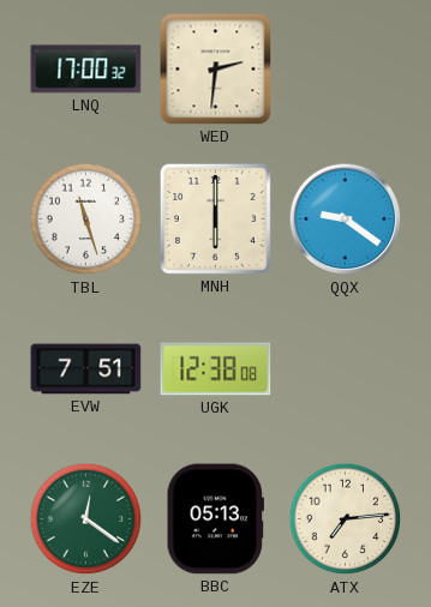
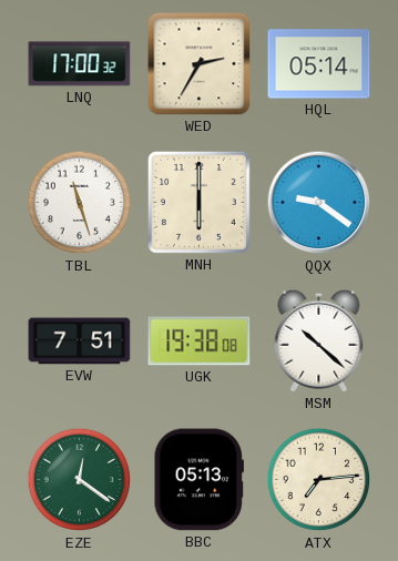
WED: 2:31 -> 2:35
HQL: none -> 05:14
UGK: 12:38 -> 19:38
MSM: none -> 10:22
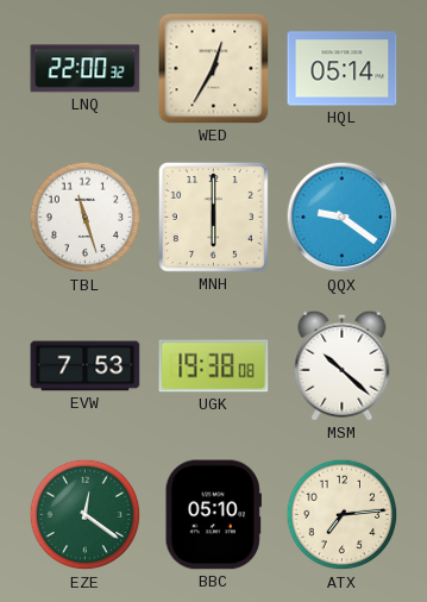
LNQ: 17:00 -> 22:00
WED: 2:35 -> 12:35
EVW: 7:51 -> 7:53
BBC: 05:13 -> 05:10
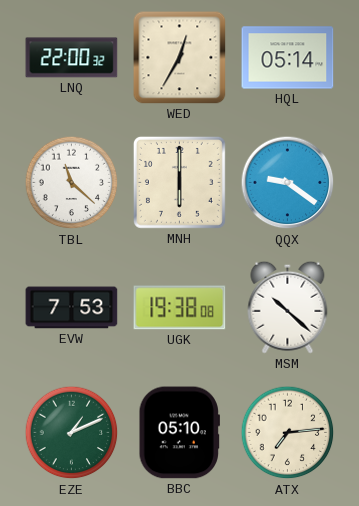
TBL: 11:27 -> 11:22
EZE: 12:21 -> 1:11
